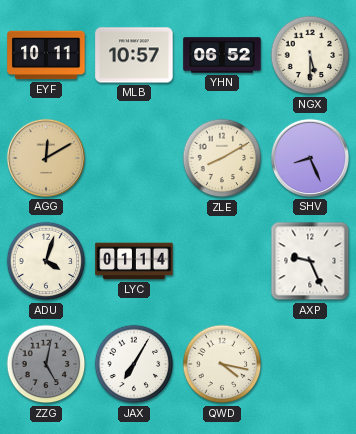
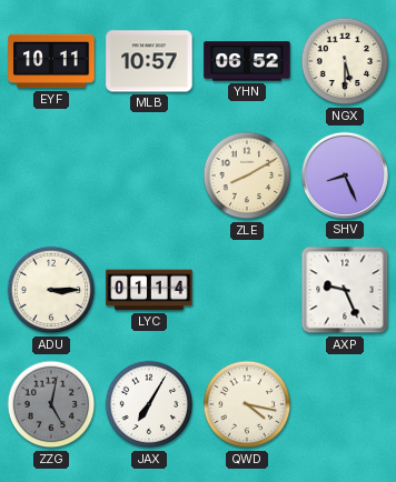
AGG: 12:10 -> none
ADU: 4:03 -> 3:15
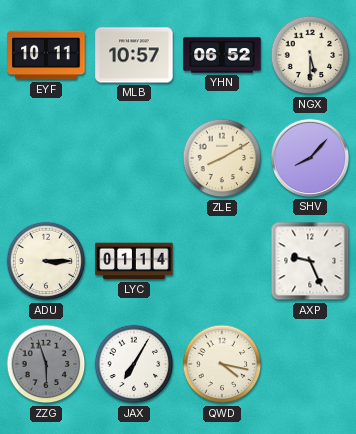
SHV: 8:26 -> 8:07
ZZG: 5:02 -> 5:57
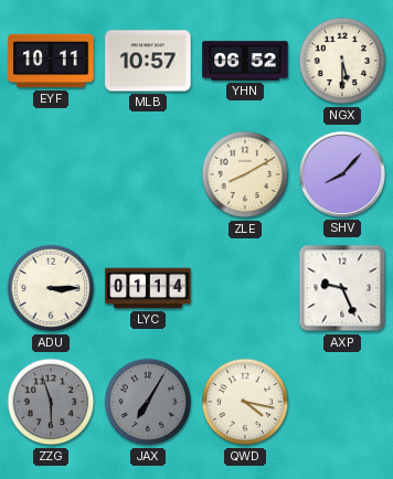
JAX dial: white -> grey
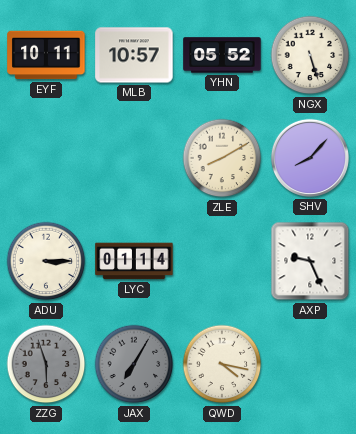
YHN: 06:52 -> 05:52
NGX: 5:30 -> 5:27
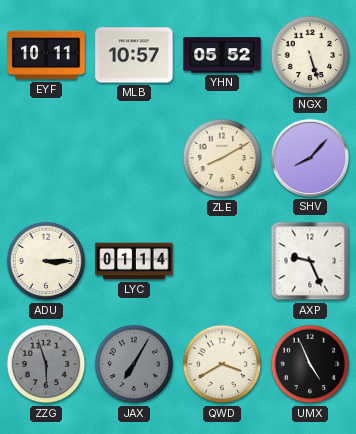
QWD: 4:17 -> 3:40
UMX: none -> 4:56
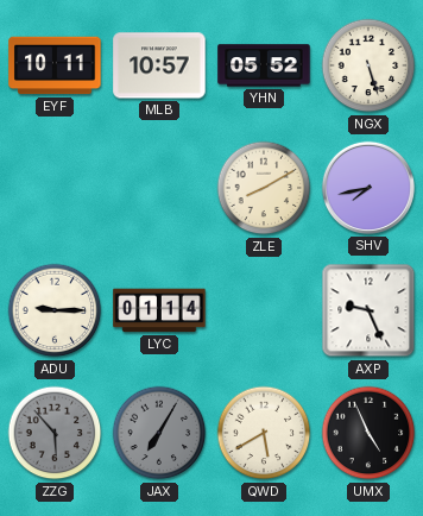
SHV: 8:07 -> 7:43
ADU: 3:15 -> 9:15
ZZG: 5:57 -> 5:53
QWD: 3:40 -> 5:40
